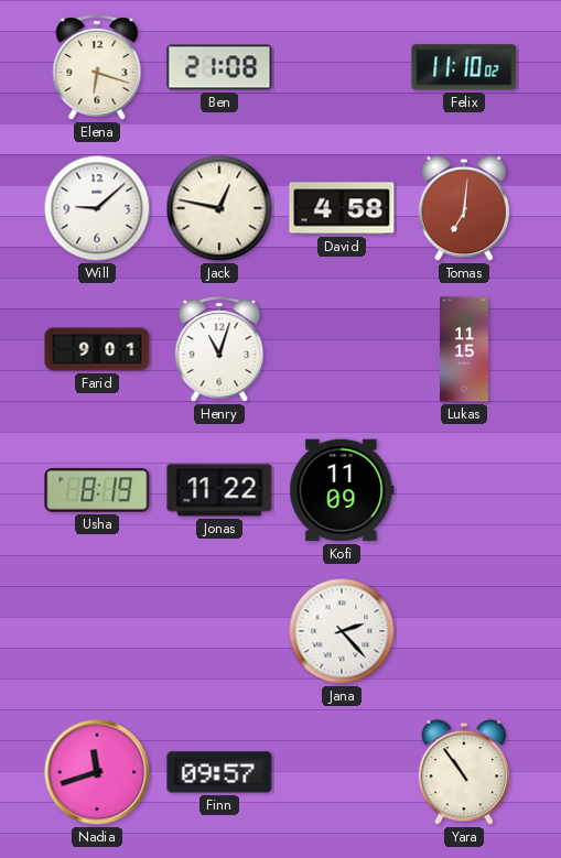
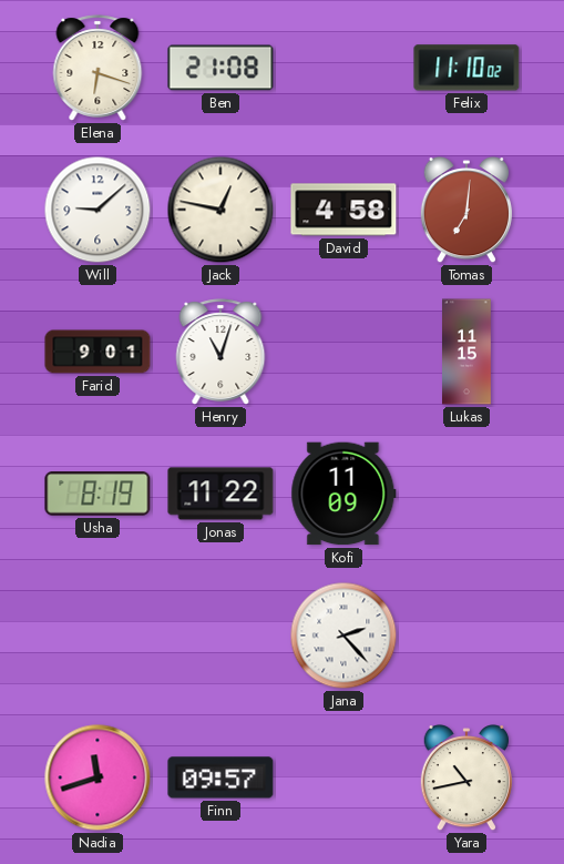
Yara: 10:54 -> 10:43
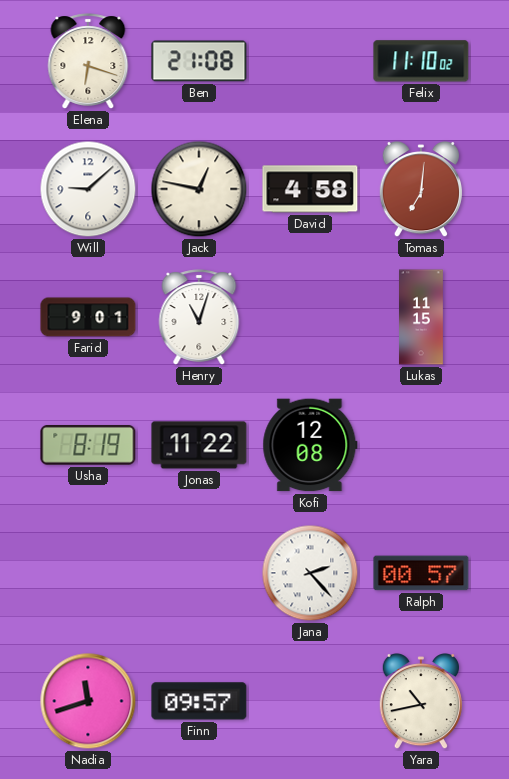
Kofi: 11:09 -> 12:08
Ralph: none -> 00:57
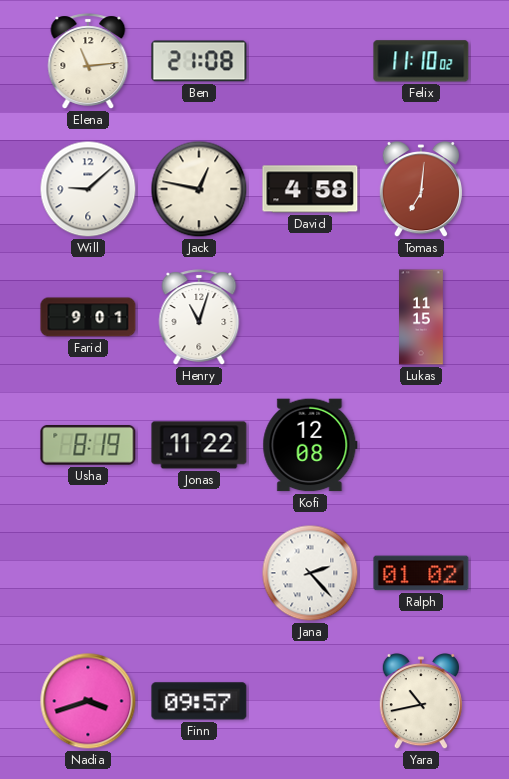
Elena: 6:18 -> 11:14
Ralph: 00:57 -> 01:02
Nadia: 11:42 -> 3:42
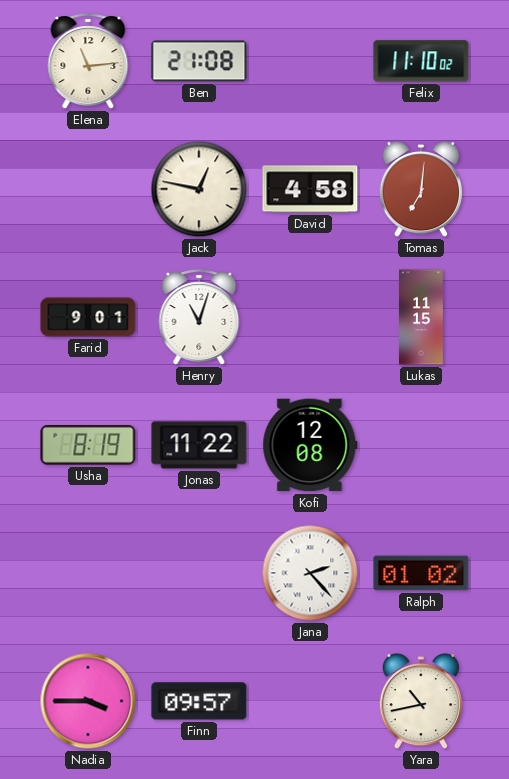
Will: 9:08 -> none
Nadia: 3:42 -> 3:45
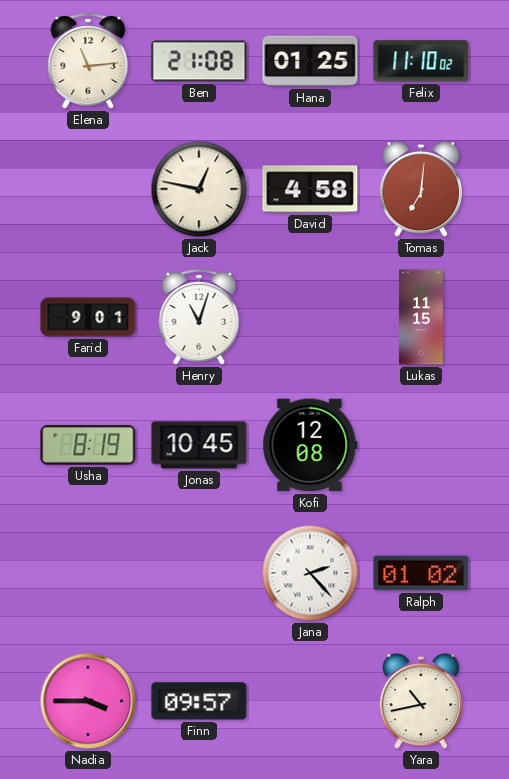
Hana: none -> 01:25
Jonas: 11:22 -> 10:45
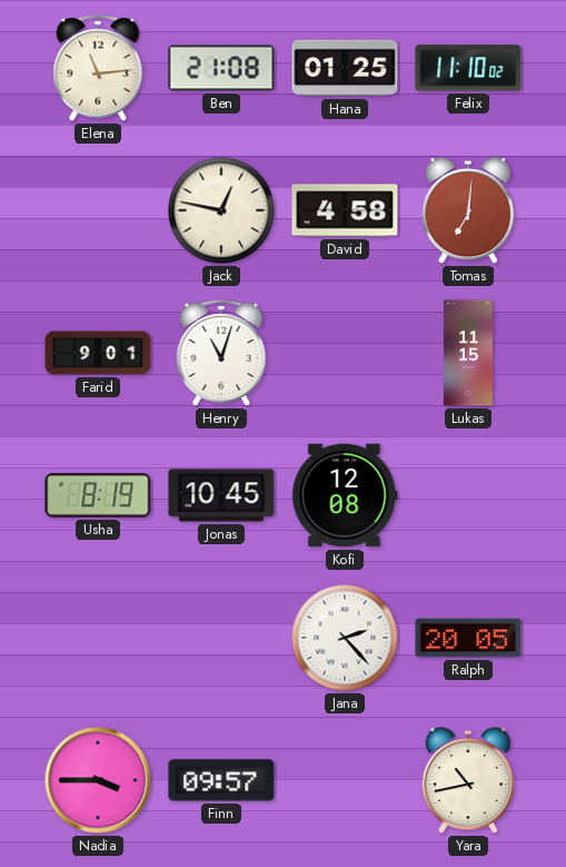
Ralph: 01:02 -> 20:05
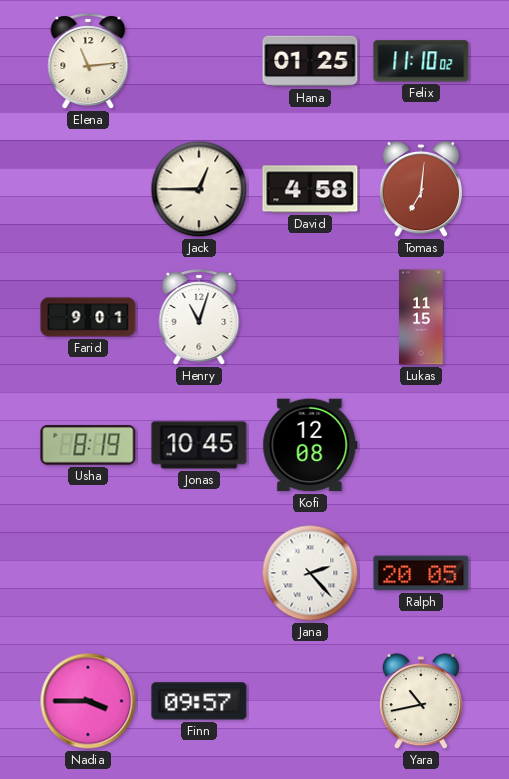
Ben: 21:08 -> none
Jack: 12:47 -> 12:45
